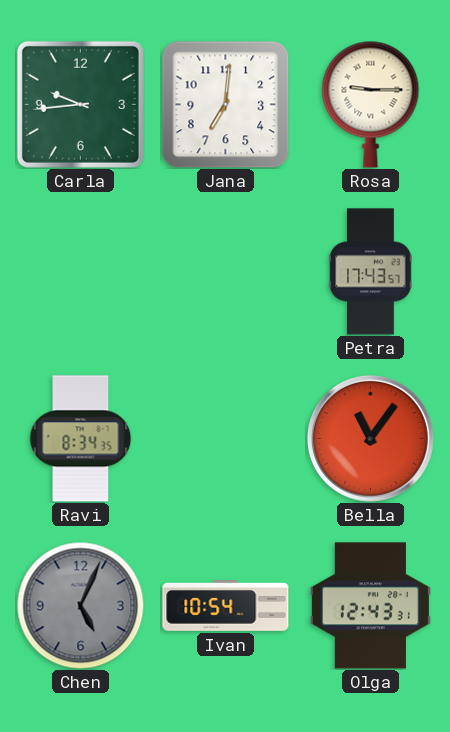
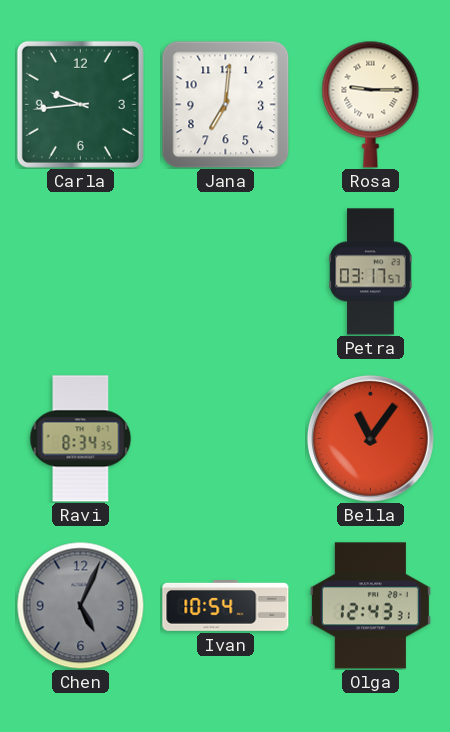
Petra: 17:43 -> 03:17
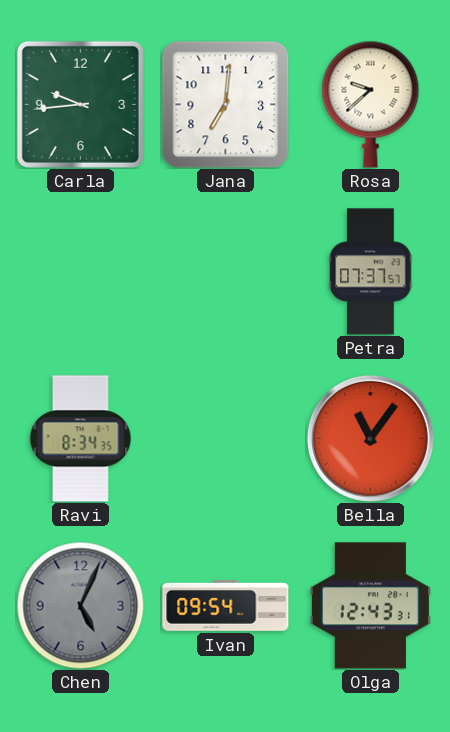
Rosa: 9:15 -> 9:38
Petra: 03:17 -> 07:37
Ivan: 10:54 -> 09:54
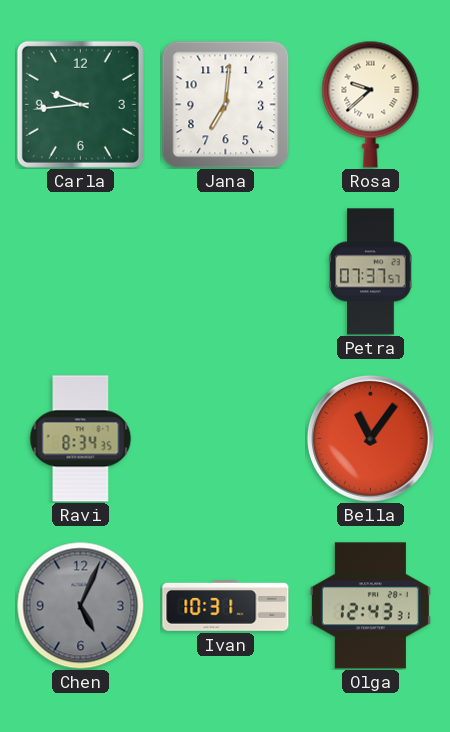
Ivan: 09:54 -> 10:31
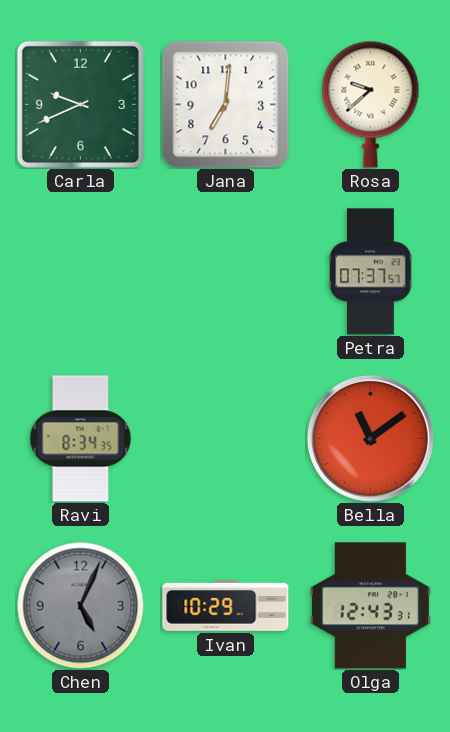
Carla: 9:44 -> 9:41
Bella: 11:06 -> 11:09
Ivan: 10:31 -> 10:29
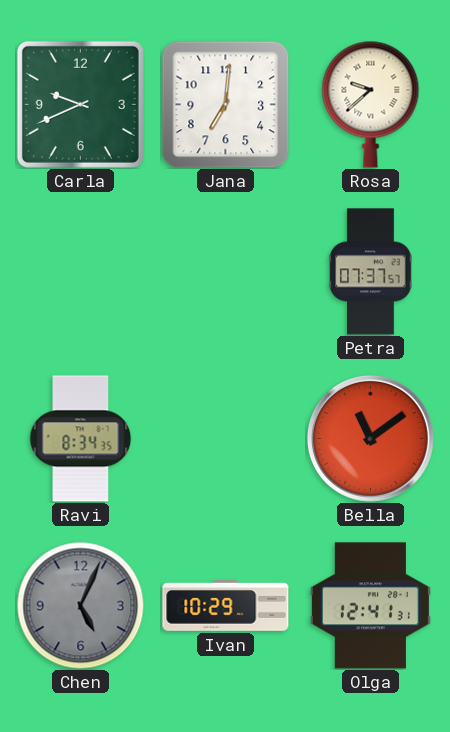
Olga: 12:43 -> 12:41
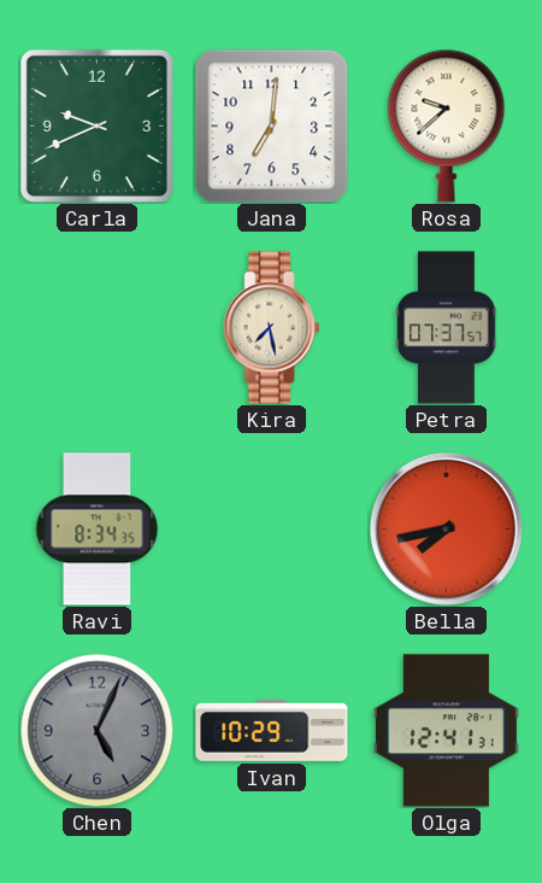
Kira: none -> 7:28
Bella: 11:09 -> 7:43
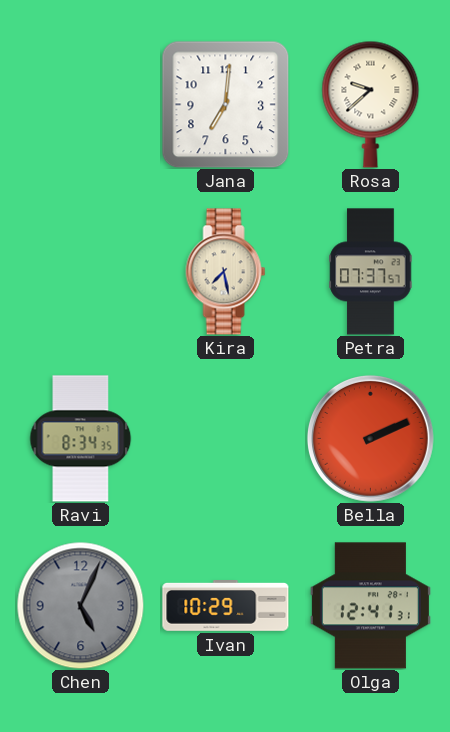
Carla: 9:41 -> none
Bella: 7:43 -> 2:11
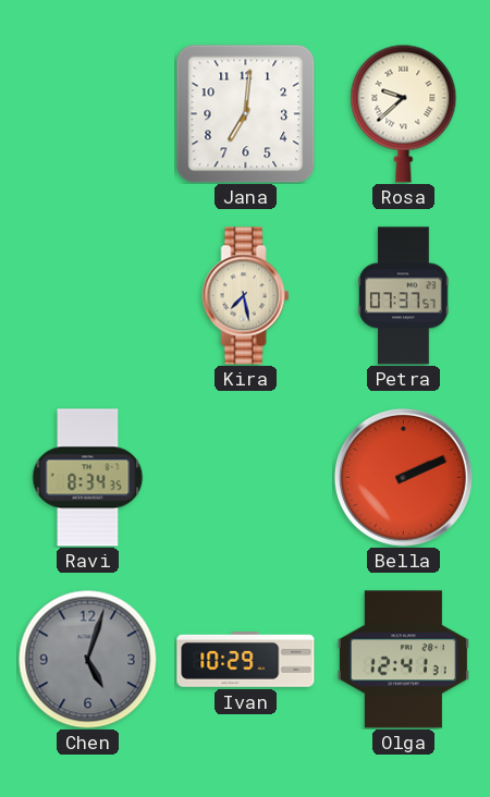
Chen: 5:04 -> 5:03
